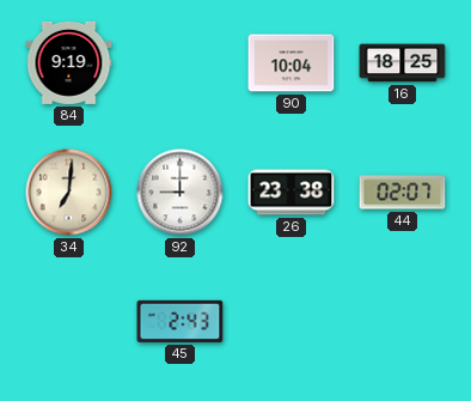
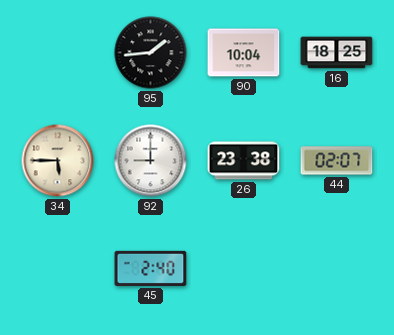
84: 9:19 -> none
95: none -> 1:44
34: 7:01 -> 5:45
45: 2:43 -> 2:40
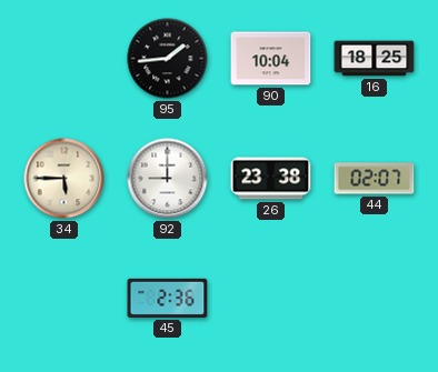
45: 2:40 -> 2:36
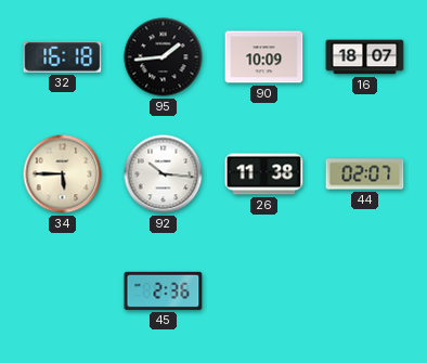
32: none -> 16:18
90: 10:04 -> 10:09
16: 18:25 -> 18:07
92: 9:00 -> 10:16
26: 23:38 -> 11:38
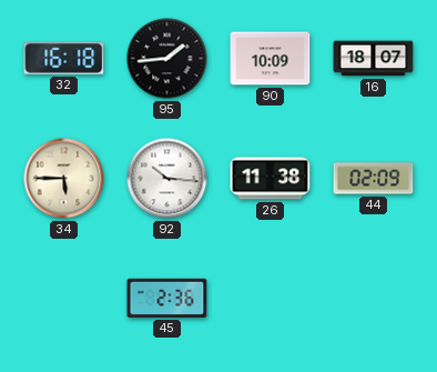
44: 02:07 -> 02:09
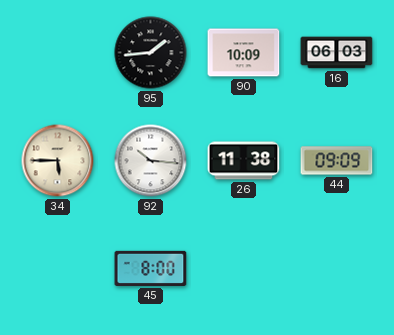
32: 16:18 -> none
16: 18:07 -> 06:03
44: 02:09 -> 09:09
45: 2:36 -> 8:00
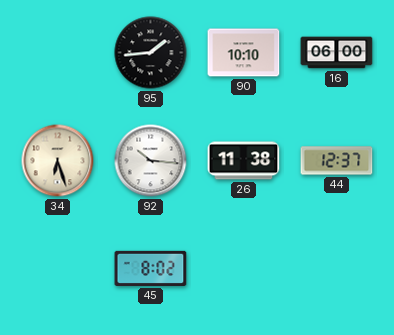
90: 10:09 -> 10:10
16: 06:03 -> 06:00
34: 5:45 -> 6:27
44: 09:09 -> 12:37
45: 8:00 -> 8:02
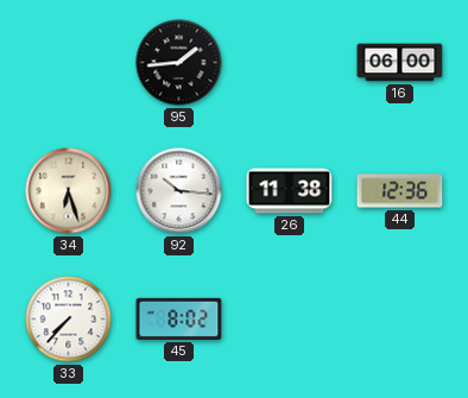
90: 10:10 -> none
44: 12:37 -> 12:36
33: none -> 7:37
